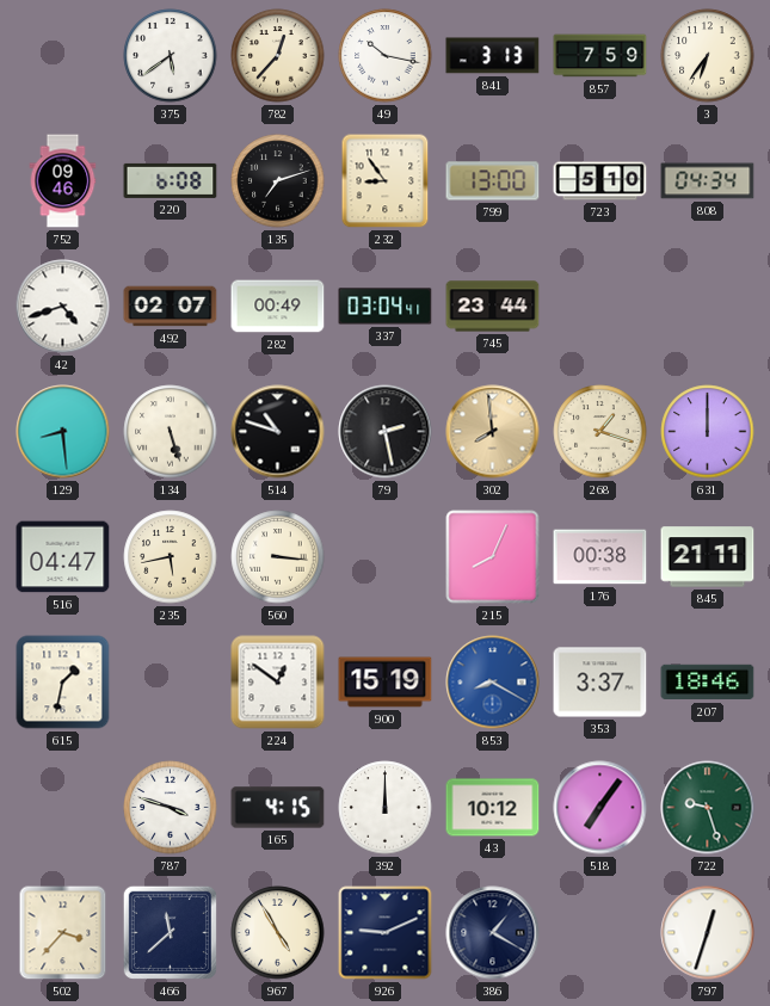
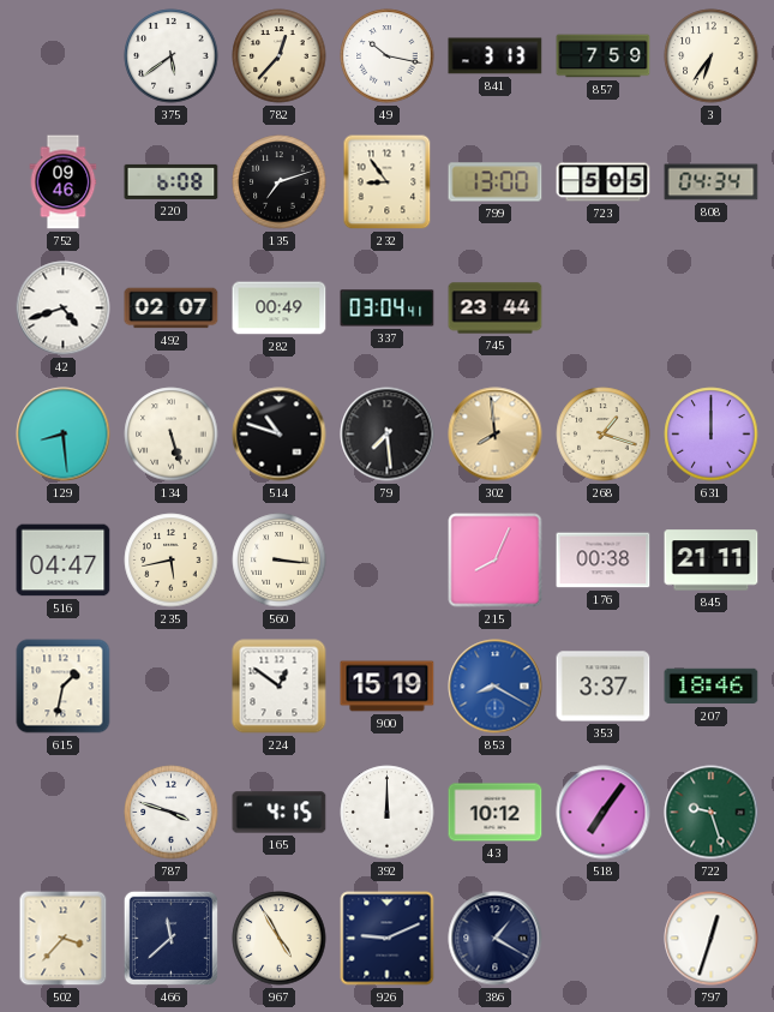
723: 5:10 -> 5:05
79: 2:28 -> 7:29
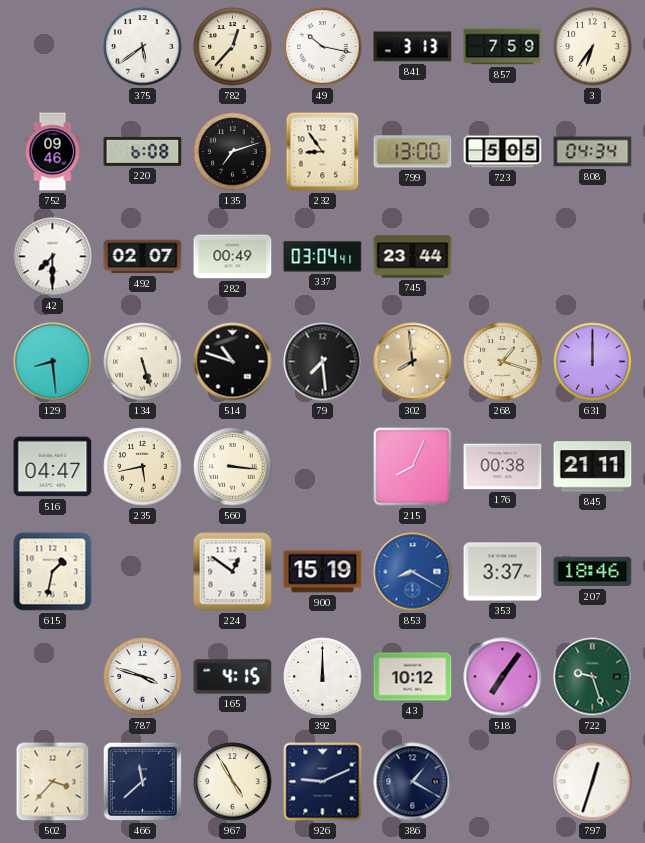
42: 4:42 -> 7:30
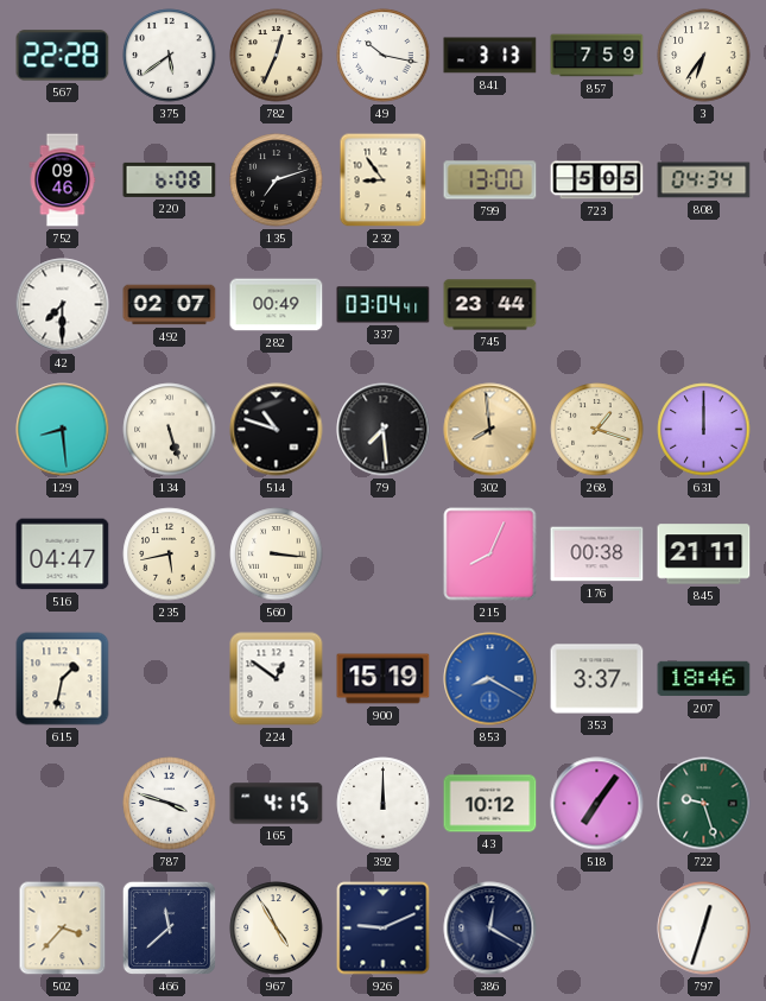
567: none -> 22:28
782: 12:37 -> 12:34
386: 1:20 -> 12:20
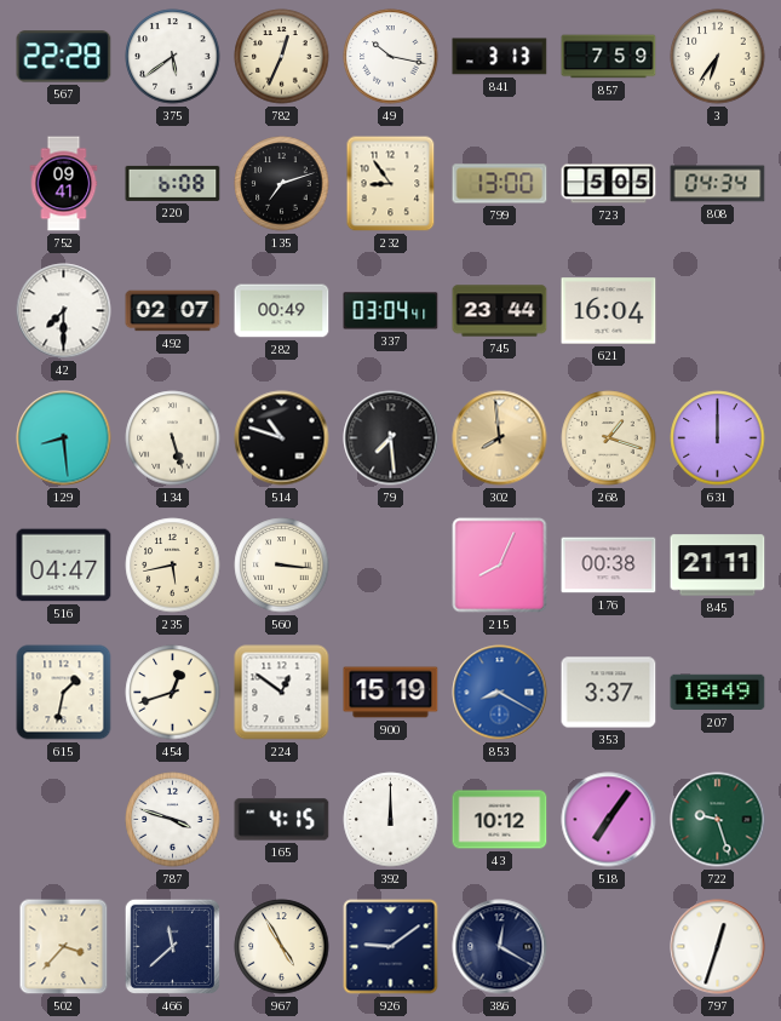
752: 09:46 -> 09:41
621: none -> 16:04
454: none -> 12:42
207: 18:46 -> 18:49
926: 9:11 -> 9:09
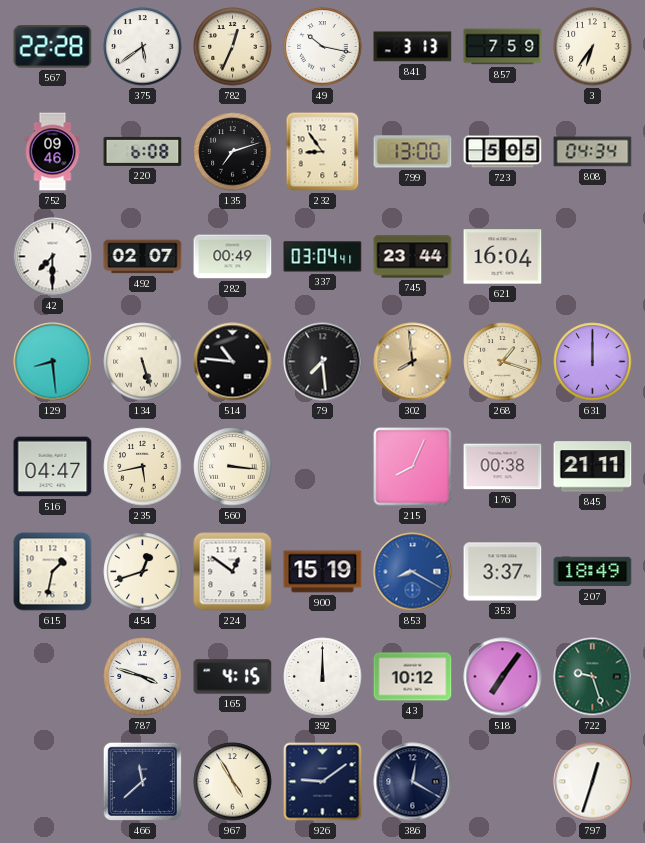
752: 09:41 -> 09:46
514: 10:48 -> 10:46
502: 3:37 -> none
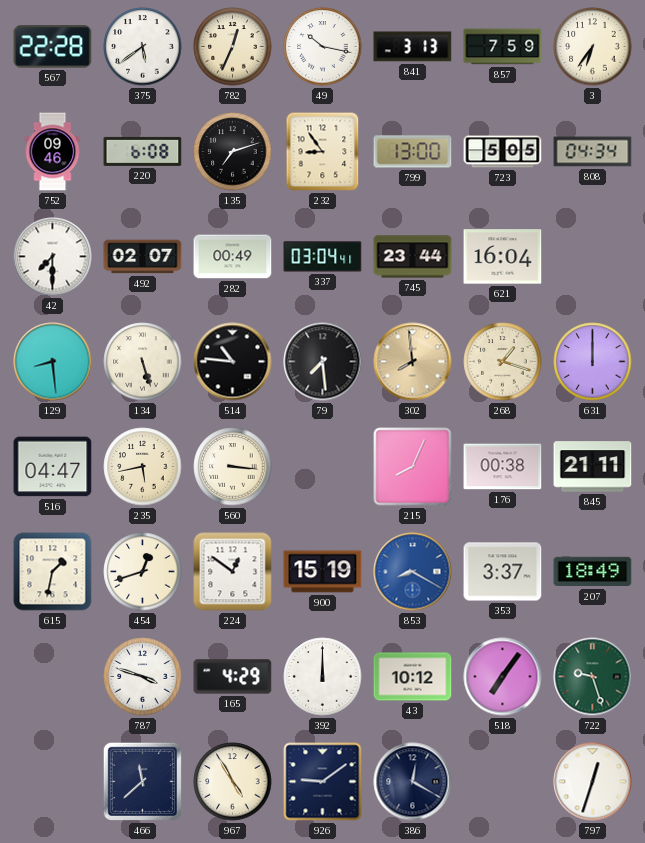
165: 4:15 -> 4:29
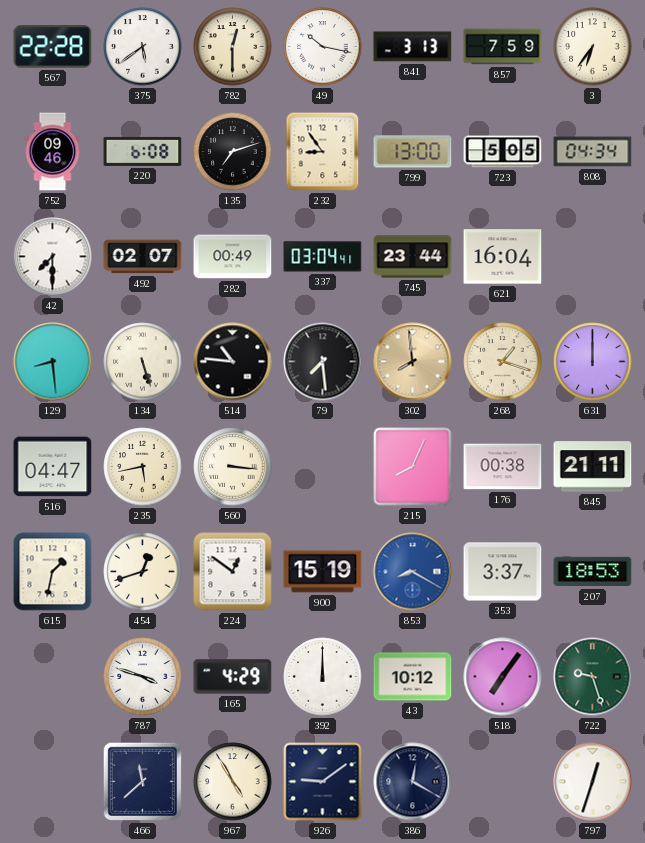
782: 12:34 -> 12:30
207: 18:49 -> 18:53
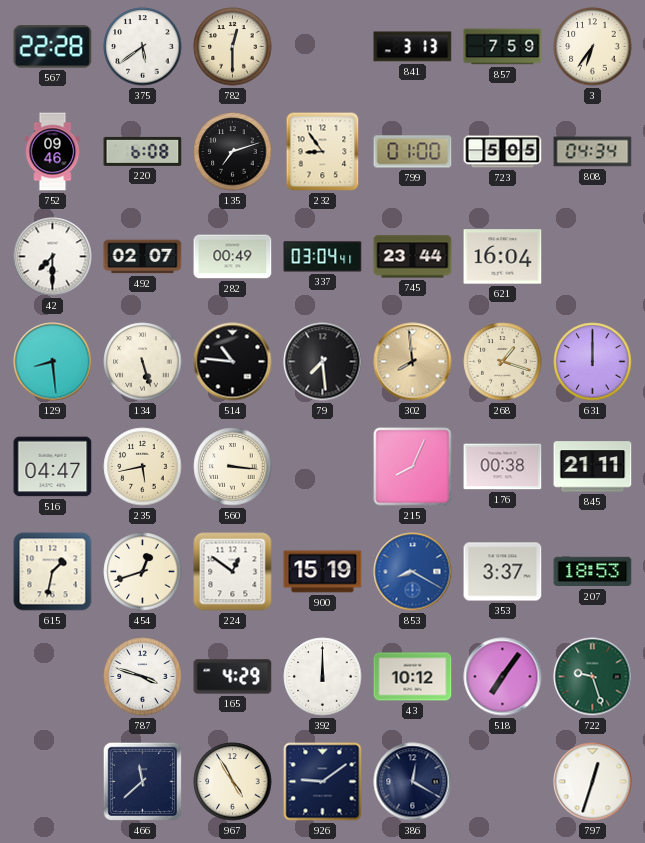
49: 10:17 -> none
799: 13:00 -> 01:00
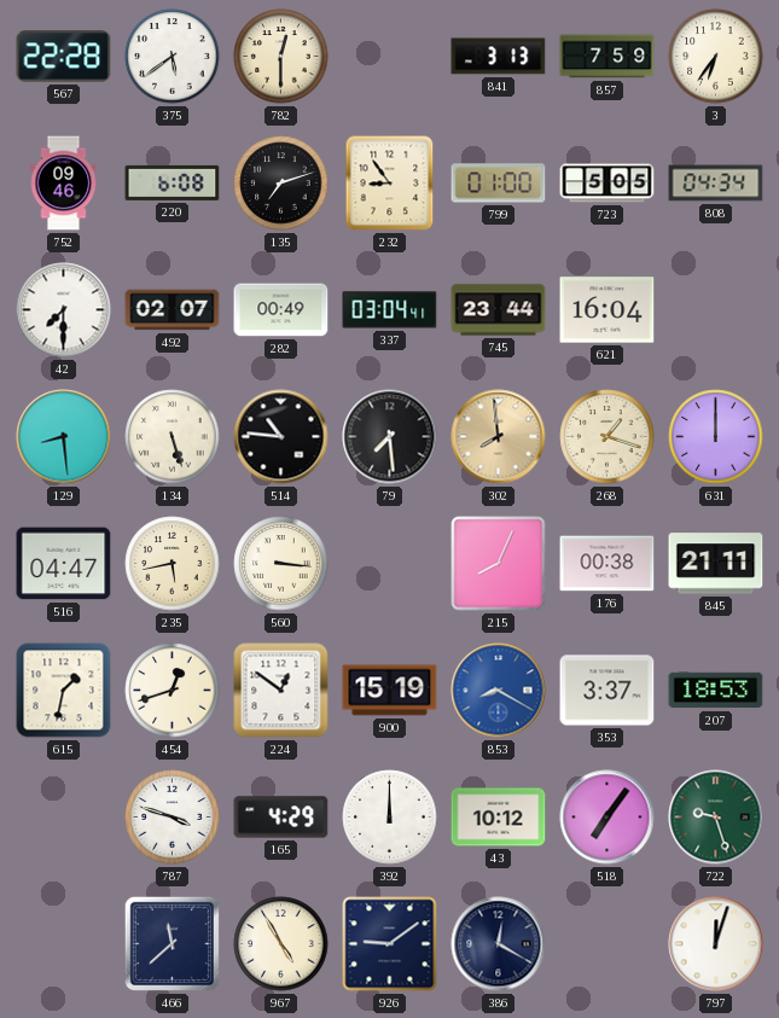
797: 12:33 -> 12:03
